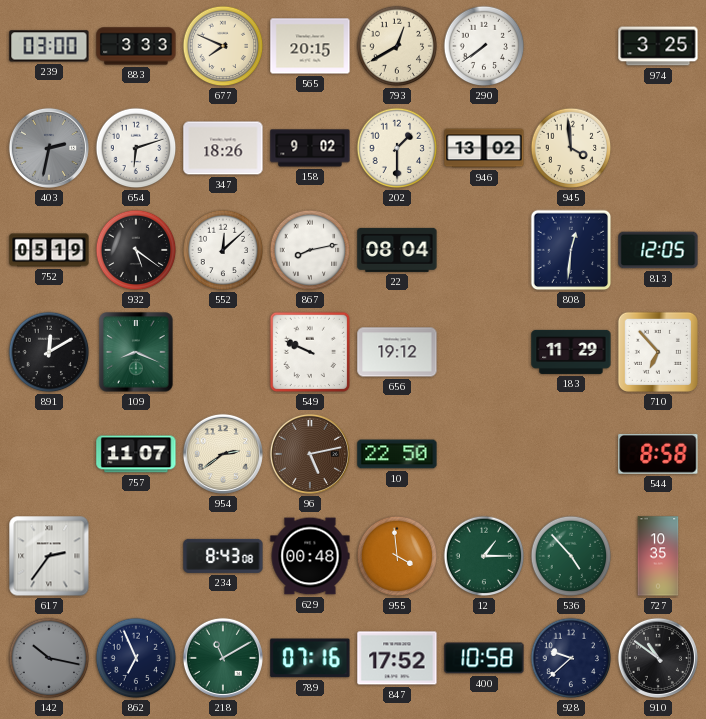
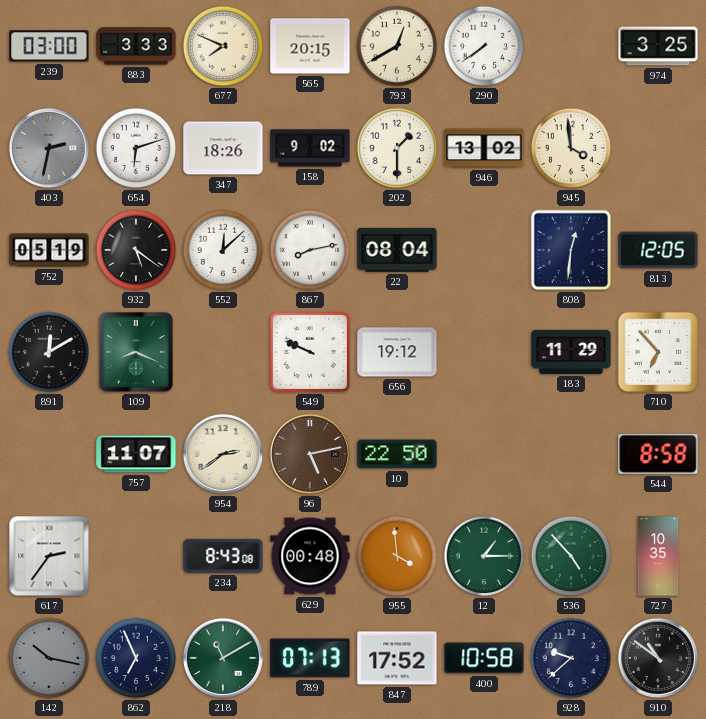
789: 07:16 -> 07:13
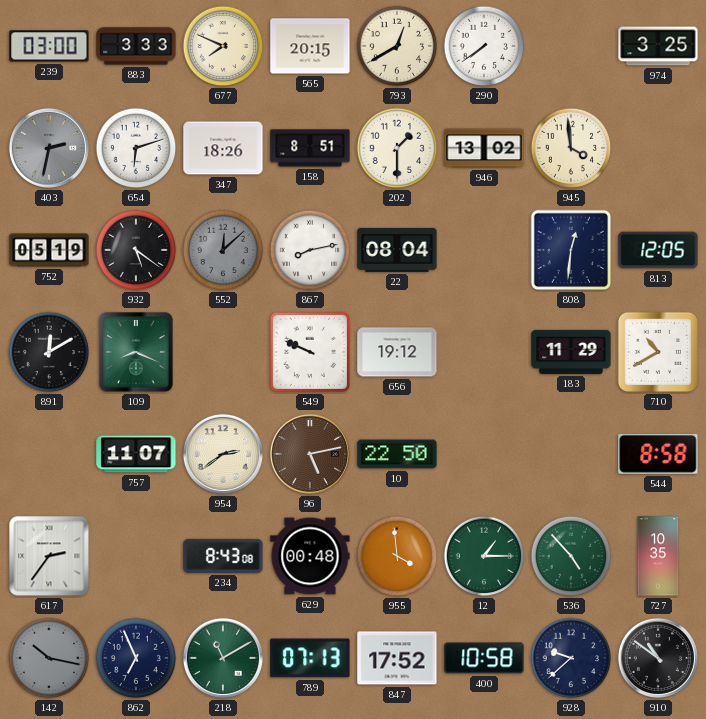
158: 9:02 -> 8:51
552 dial: white -> grey
710: 6:53 -> 10:40
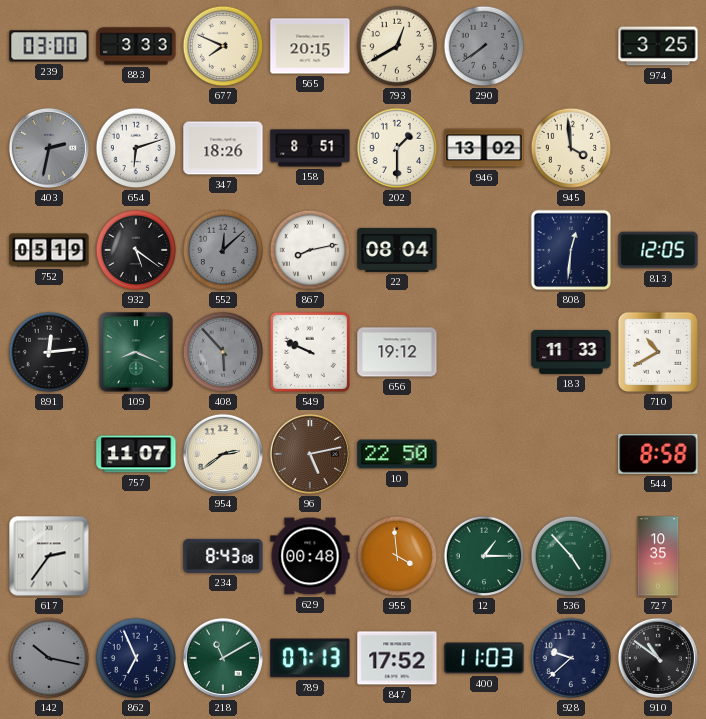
290 dial: white -> grey
891: 12:10 -> 12:14
408: none -> 5:53
183: 11:29 -> 11:33
400: 10:58 -> 11:03
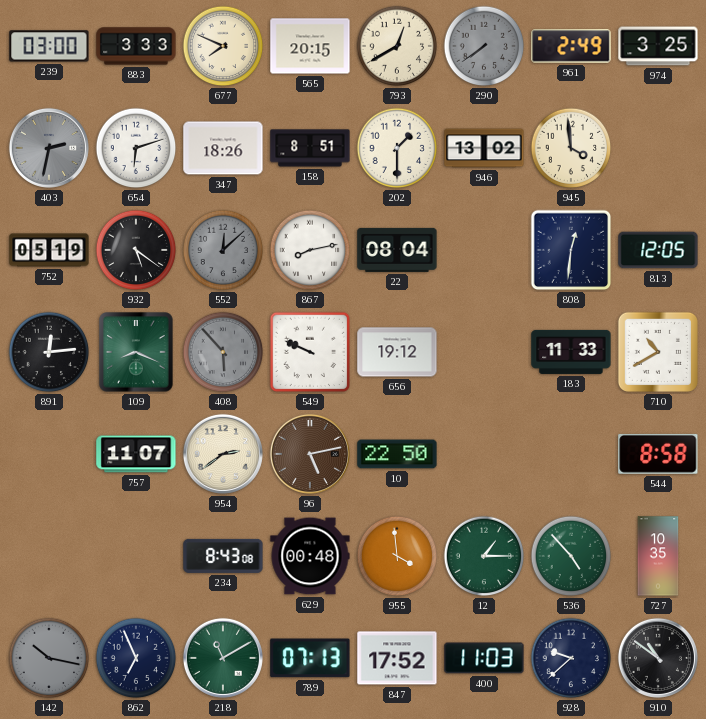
961: none -> 2:49
617: 2:36 -> none
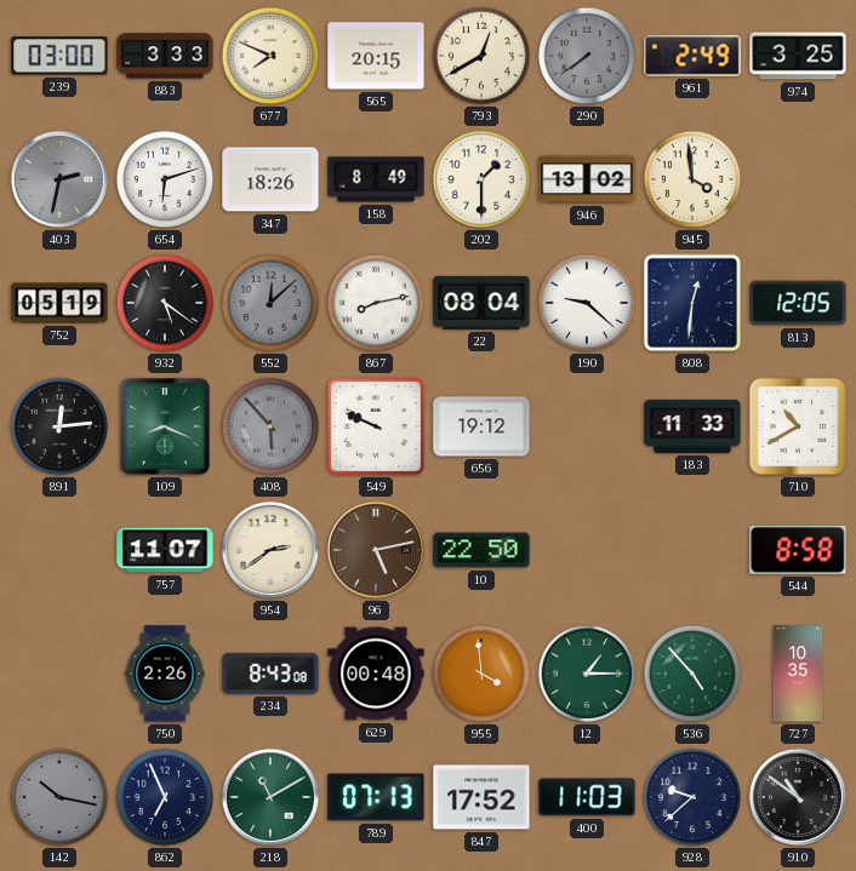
158: 8:51 -> 8:49
190: none -> 9:22
750: none -> 2:26
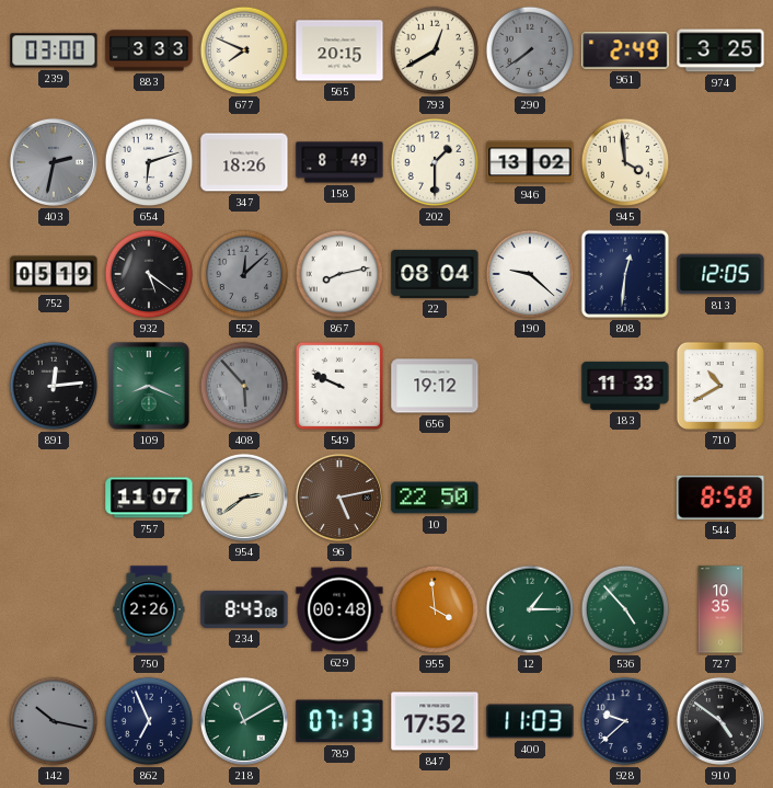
910: 10:51 -> 4:51
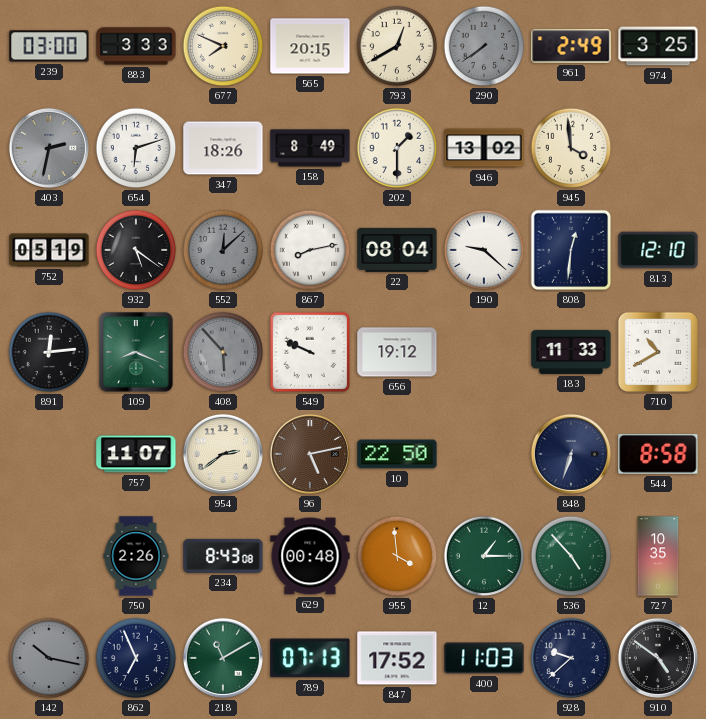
813: 12:05 -> 12:10
848: none -> 6:33
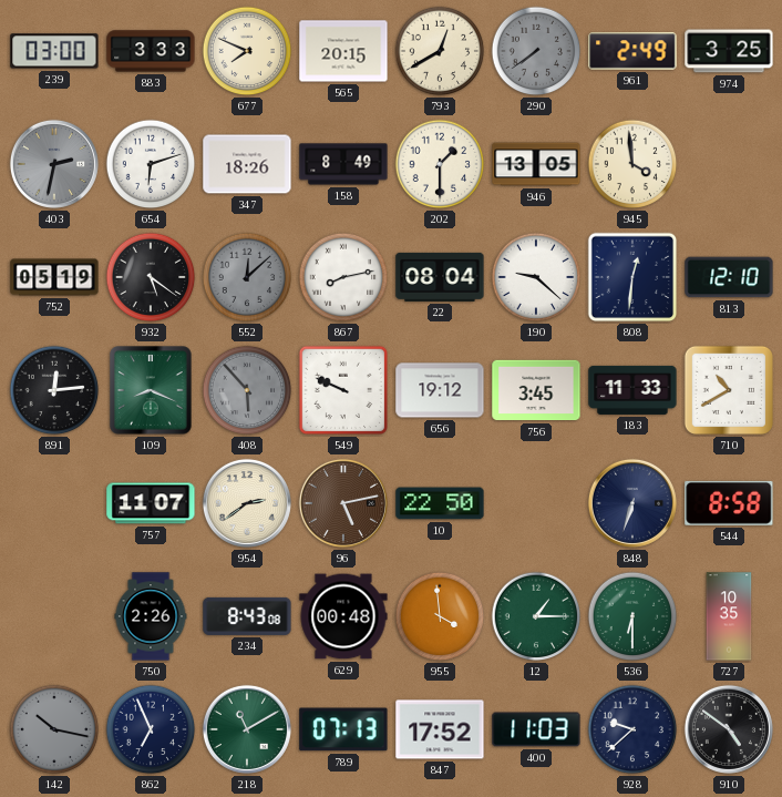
946: 13:02 -> 13:05
756: none -> 3:45
536: 4:53 -> 6:30
